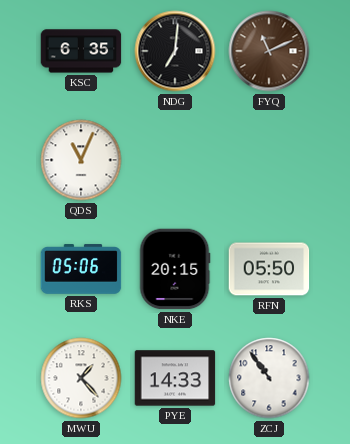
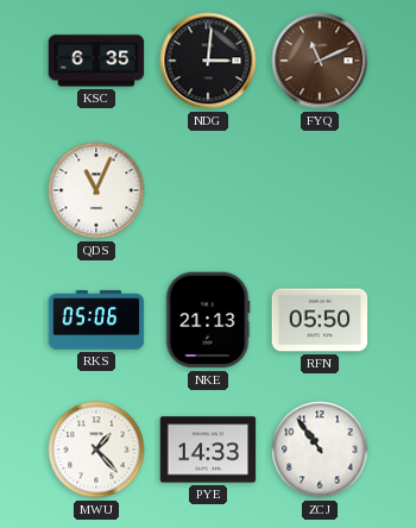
NDG: 7:01 -> 3:01
NKE: 20:15 -> 21:13
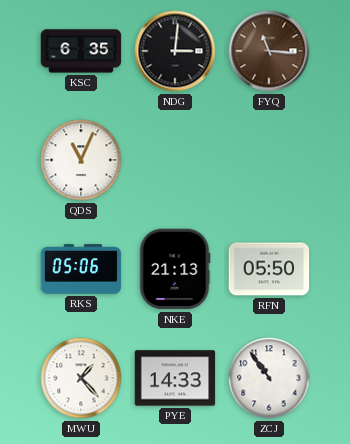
FYQ: 11:11 -> 11:16
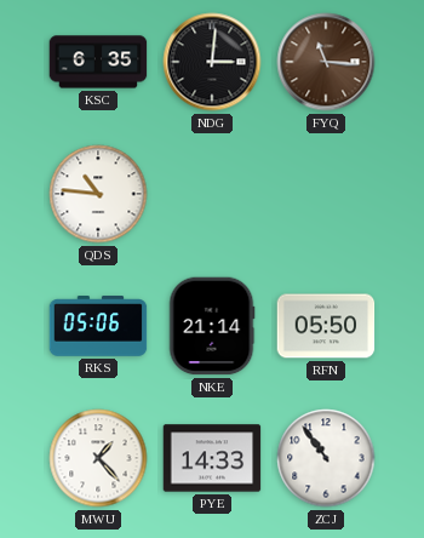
QDS: 11:04 -> 10:46
NKE: 21:13 -> 21:14
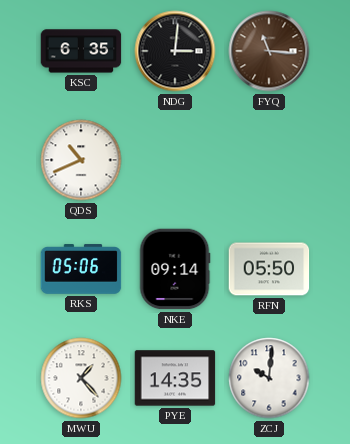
QDS: 10:46 -> 10:41
NKE: 21:14 -> 09:14
PYE: 14:33 -> 14:35
ZCJ: 10:54 -> 10:01
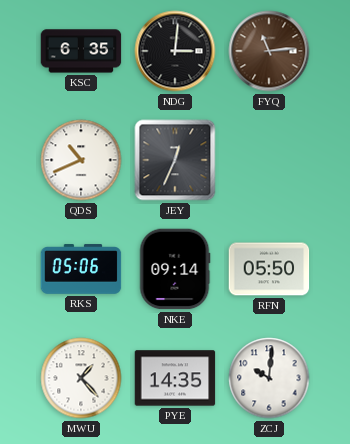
FYQ: 11:16 -> 11:14
JEY: none -> 12:34
